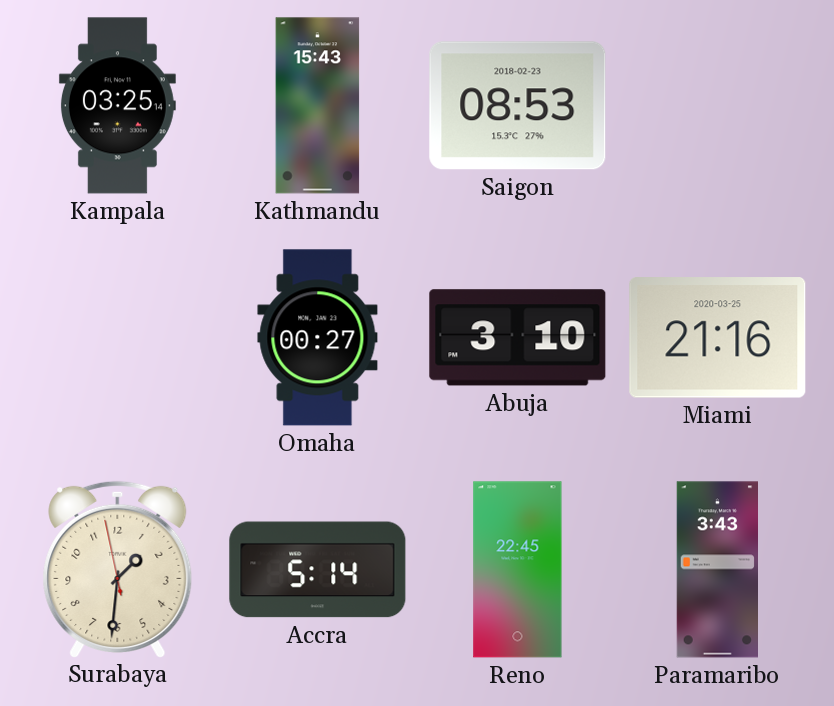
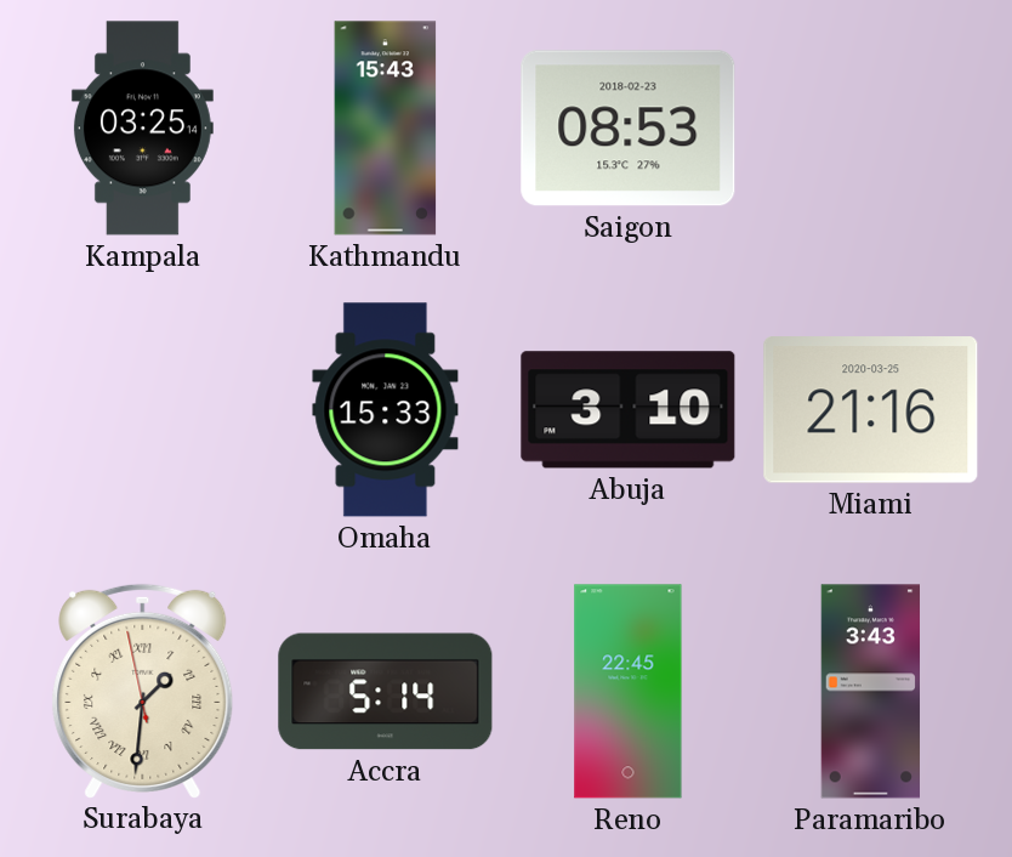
Omaha: 00:27 -> 15:33
Surabaya numerals: Arabic -> Roman
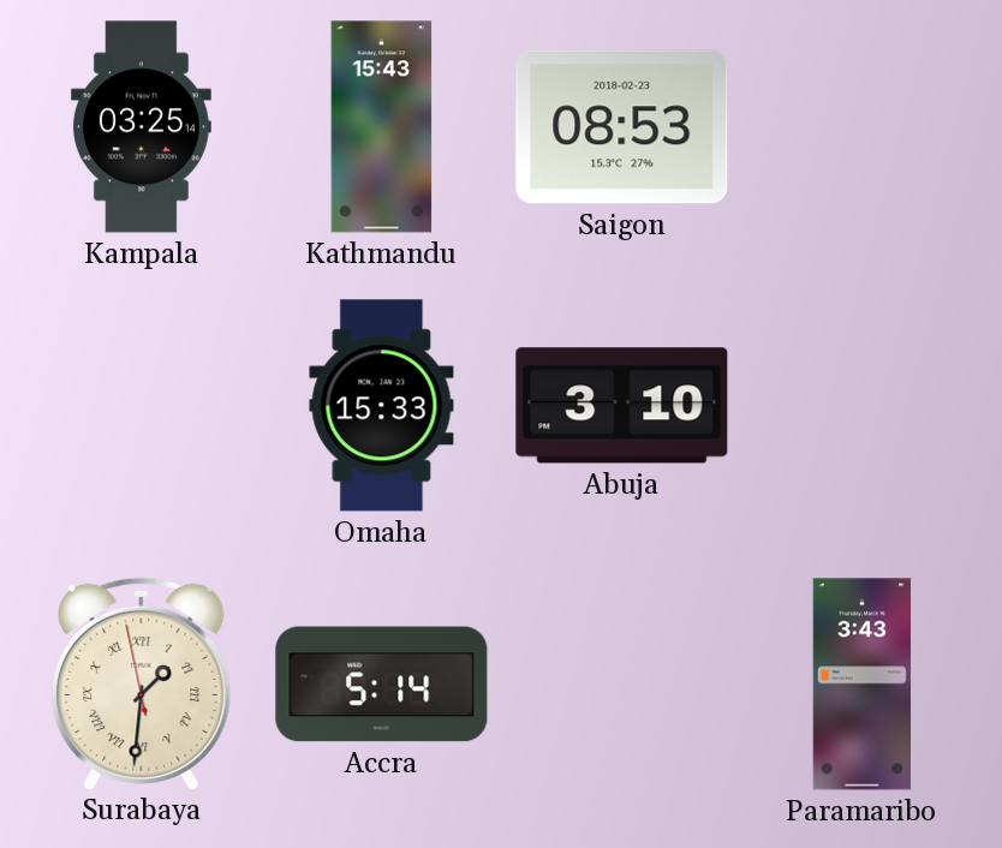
Miami: 21:16 -> none
Reno: 22:45 -> none
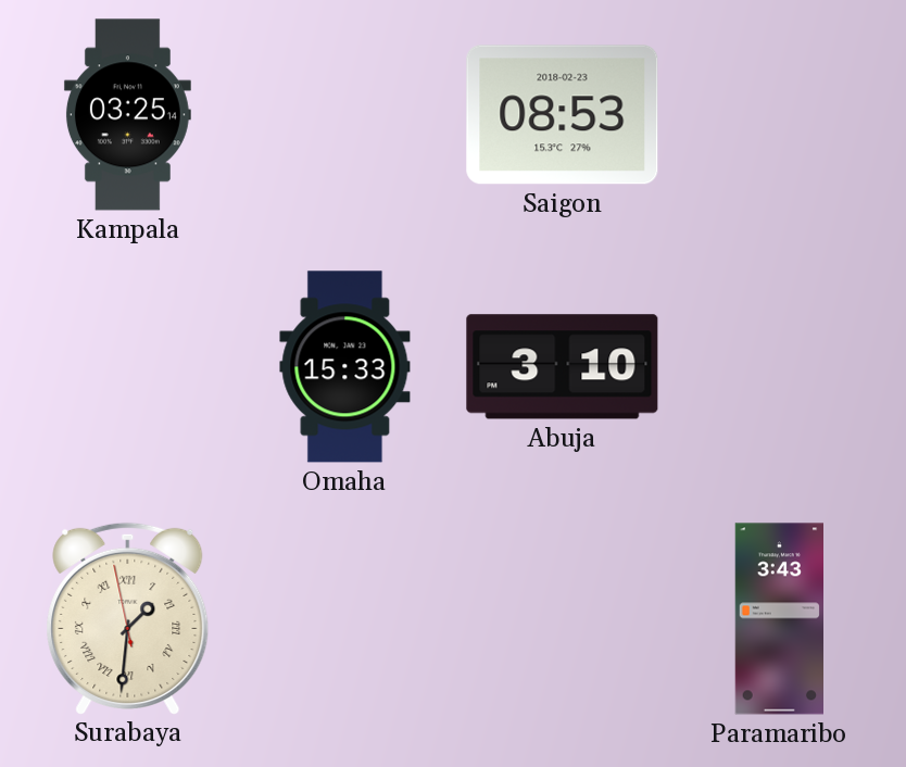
Kathmandu: 15:43 -> none
Accra: 5:14 -> none
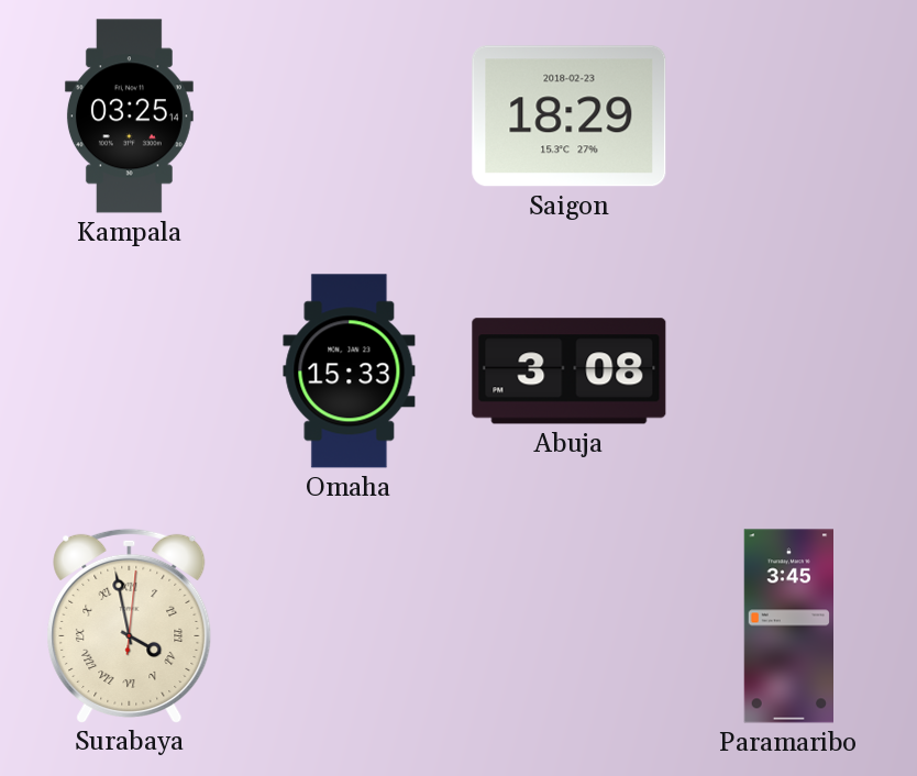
Saigon: 08:53 -> 18:29
Abuja: 3:10 -> 3:08
Surabaya: 1:30 -> 3:58
Paramaribo: 3:43 -> 3:45
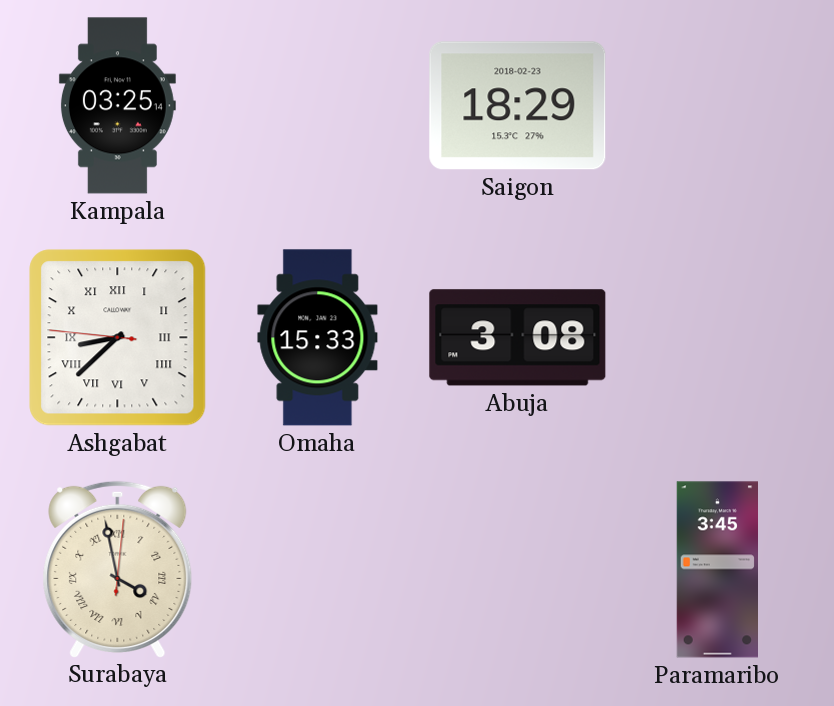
Ashgabat: none -> 8:37
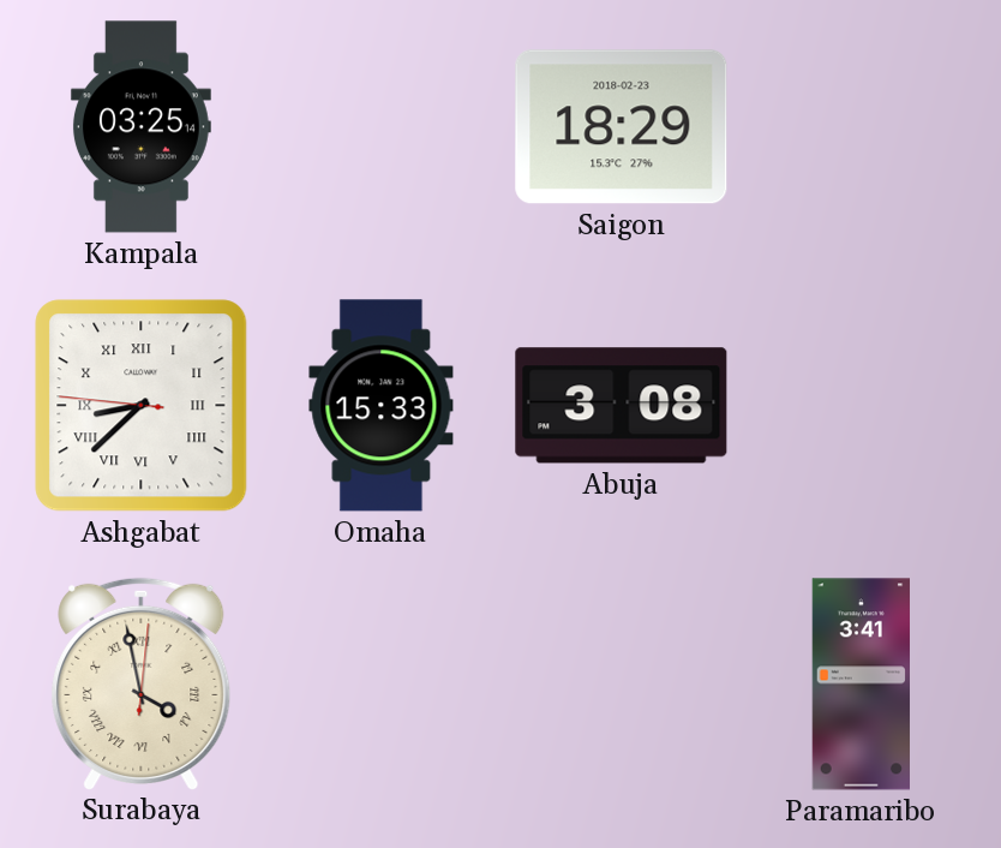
Paramaribo: 3:45 -> 3:41
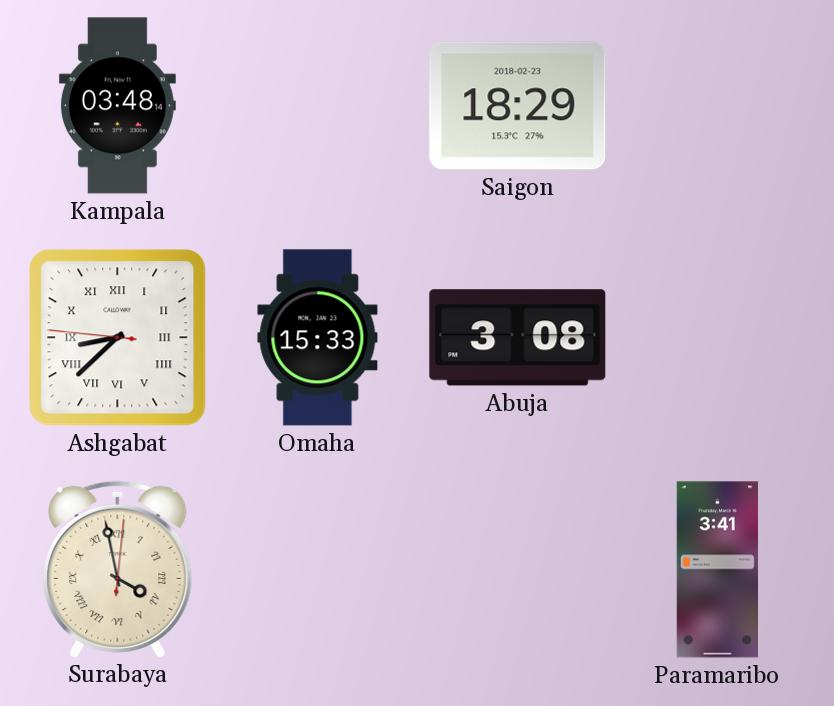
Kampala: 03:25 -> 03:48
